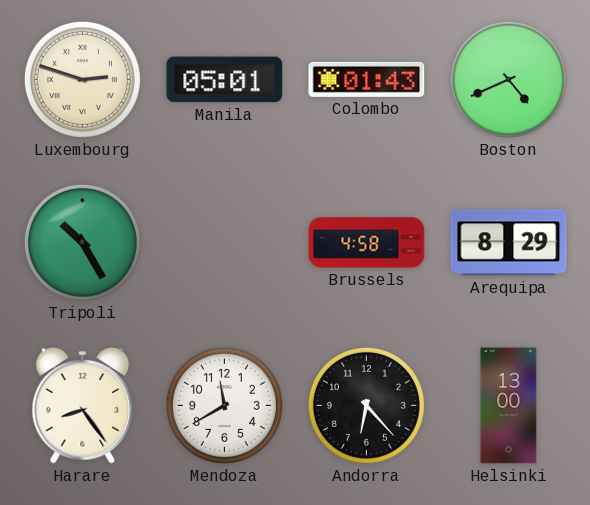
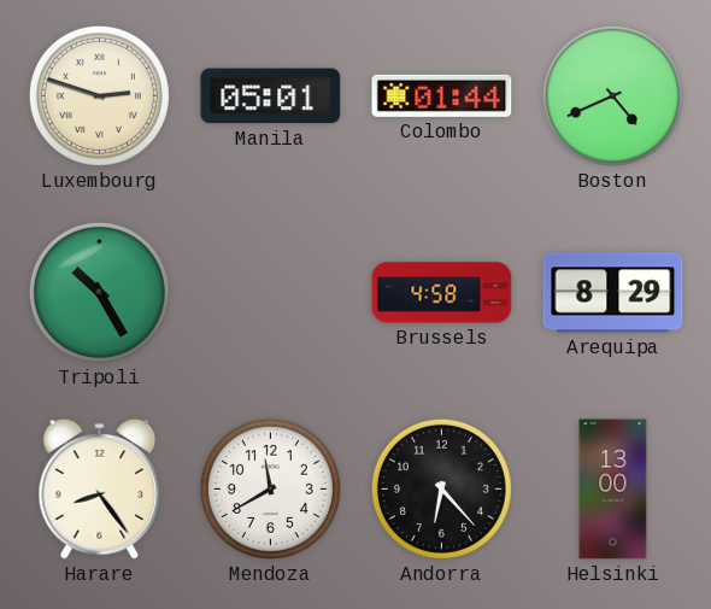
Colombo: 01:43 -> 01:44
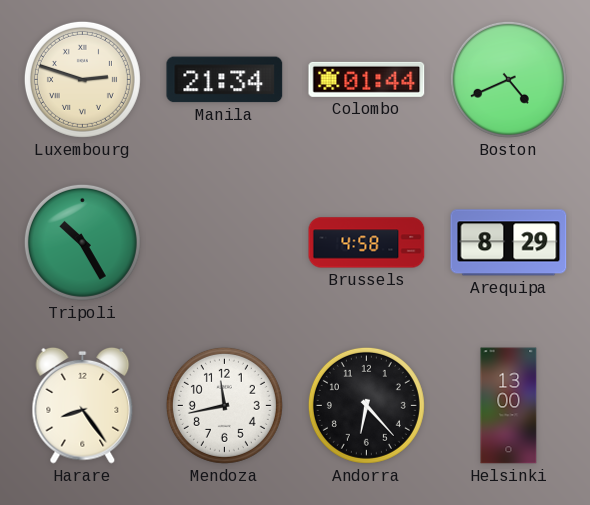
Manila: 05:01 -> 21:34
Mendoza: 11:40 -> 11:43
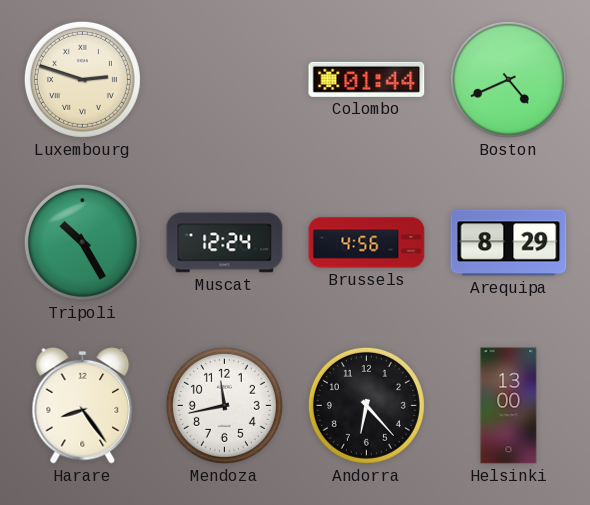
Manila: 21:34 -> none
Muscat: none -> 12:24
Brussels: 4:58 -> 4:56
